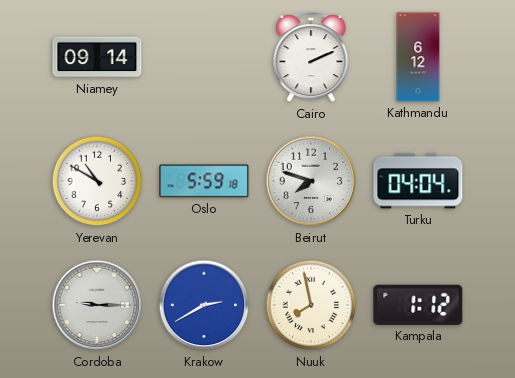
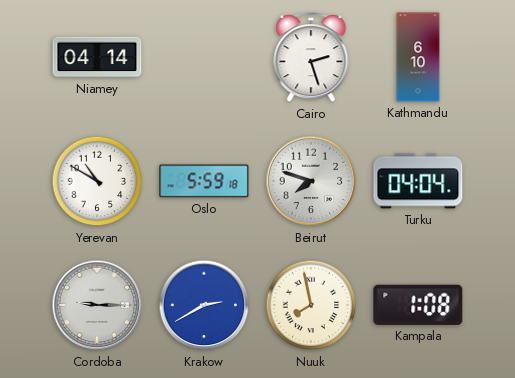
Niamey: 09:14 -> 04:14
Cairo: 2:11 -> 2:27
Kathmandu: 6:12 -> 6:10
Kampala: 1:12 -> 1:08
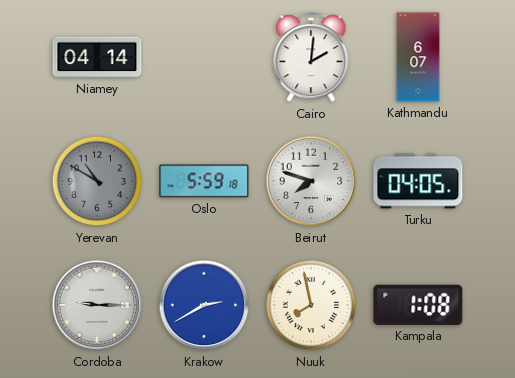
Cairo: 2:27 -> 2:01
Kathmandu: 6:10 -> 6:07
Yerevan dial: white -> grey
Turku: 04:04 -> 04:05
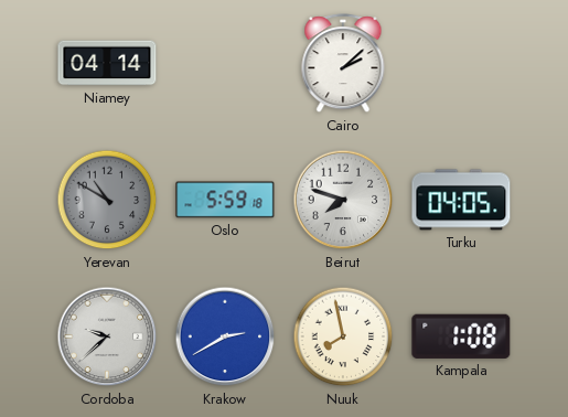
Cairo: 2:01 -> 2:08
Kathmandu: 6:07 -> none
Cordoba: 9:15 -> 9:38
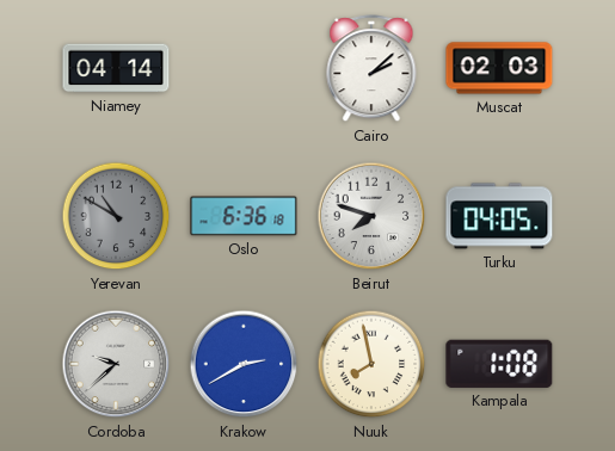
Muscat: none -> 02:03
Oslo: 5:59 -> 6:36
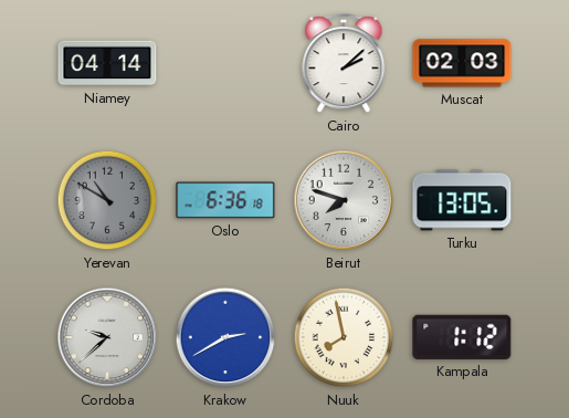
Turku: 04:05 -> 13:05
Kampala: 1:08 -> 1:12
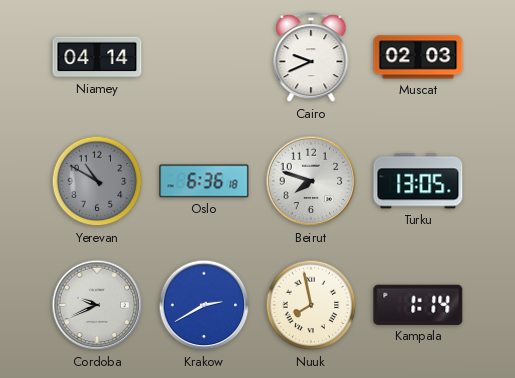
Cairo: 2:08 -> 9:41
Cordoba: 9:38 -> 9:41
Kampala: 1:12 -> 1:14
